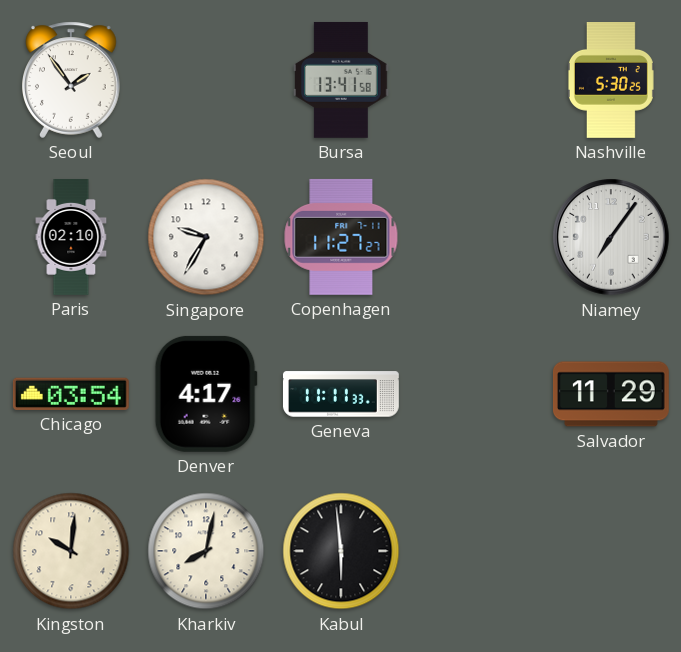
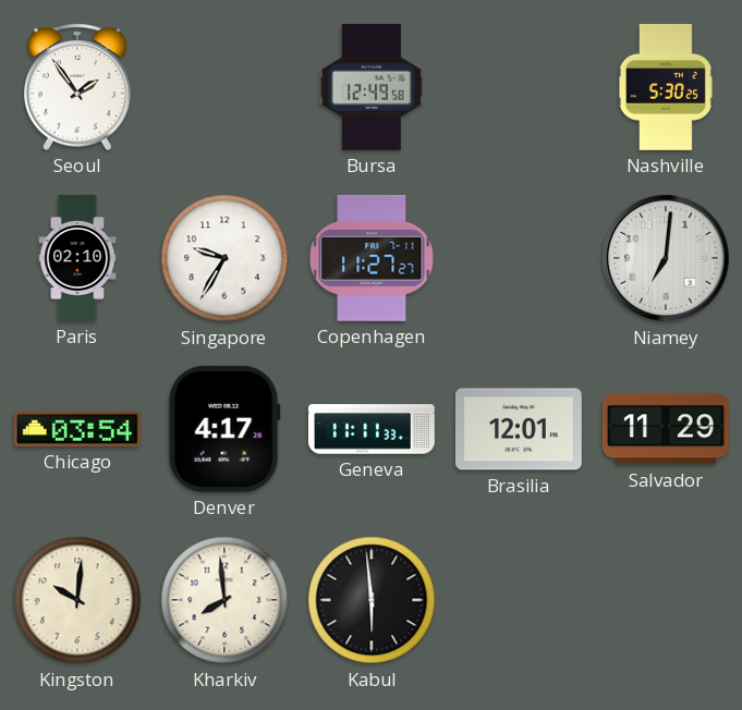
Bursa: 13:41 -> 12:49
Niamey: 7:06 -> 7:01
Brasilia: none -> 12:01
Kharkiv: 8:02 -> 7:59
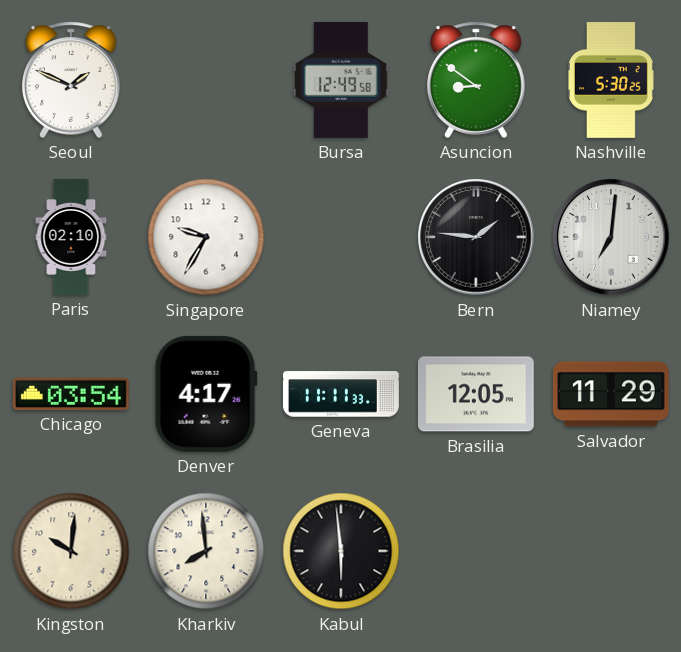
Seoul: 1:54 -> 1:49
Asuncion: none -> 8:51
Copenhagen: 11:27 -> none
Bern: none -> 1:46
Brasilia: 12:01 -> 12:05
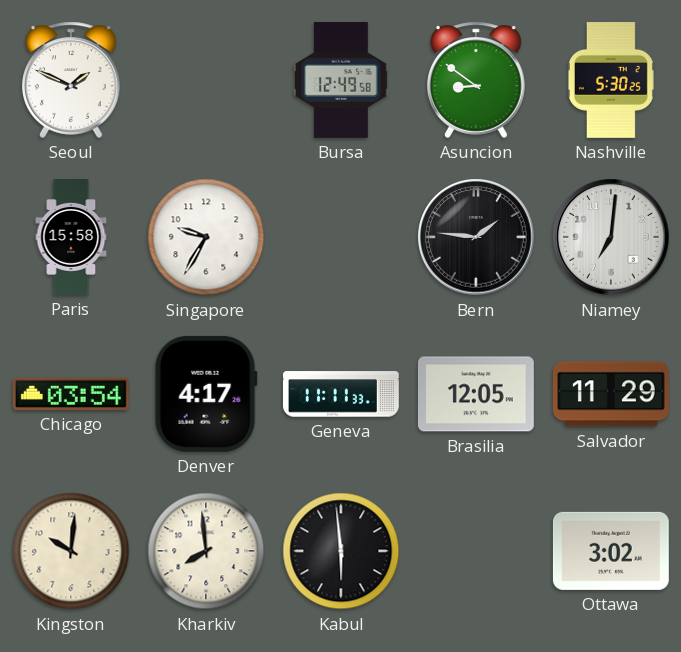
Paris: 02:10 -> 15:58
Ottawa: none -> 3:02
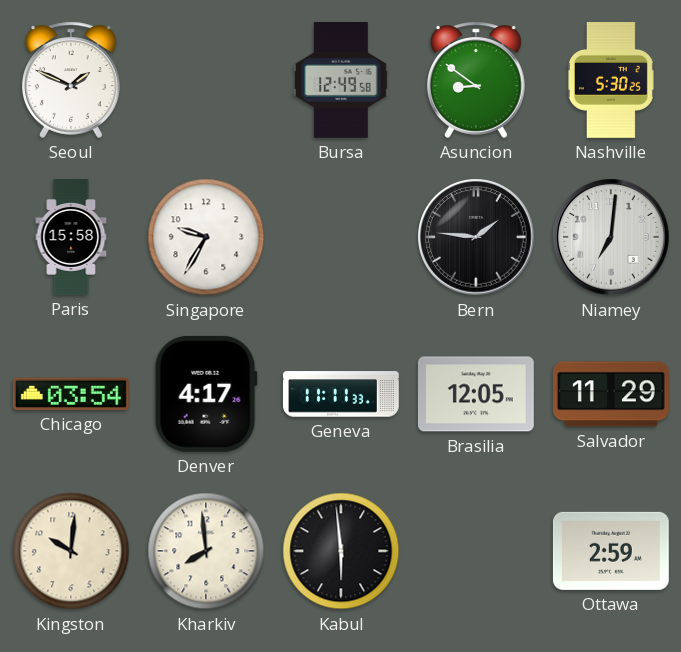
Ottawa: 3:02 -> 2:59
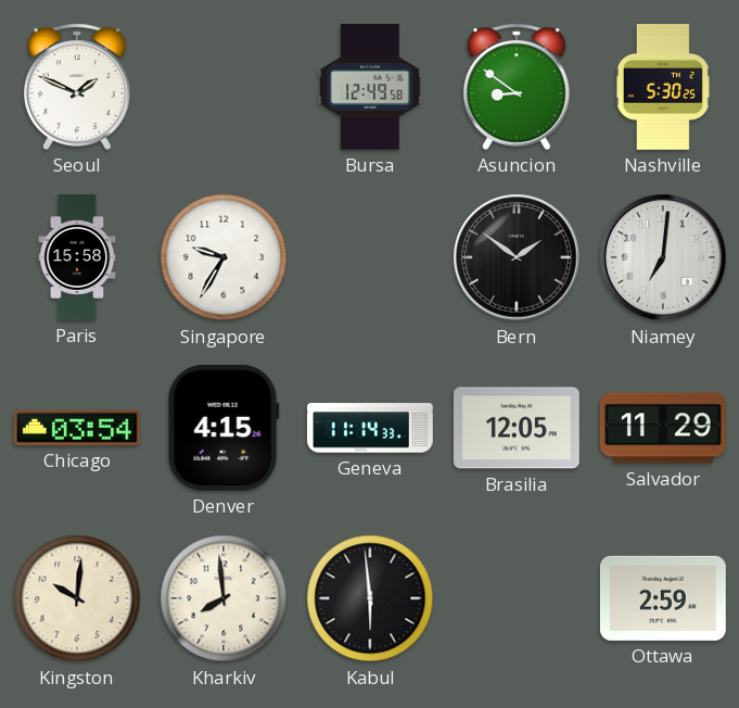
Bern: 1:46 -> 1:51
Denver: 4:17 -> 4:15
Geneva: 11:11 -> 11:14
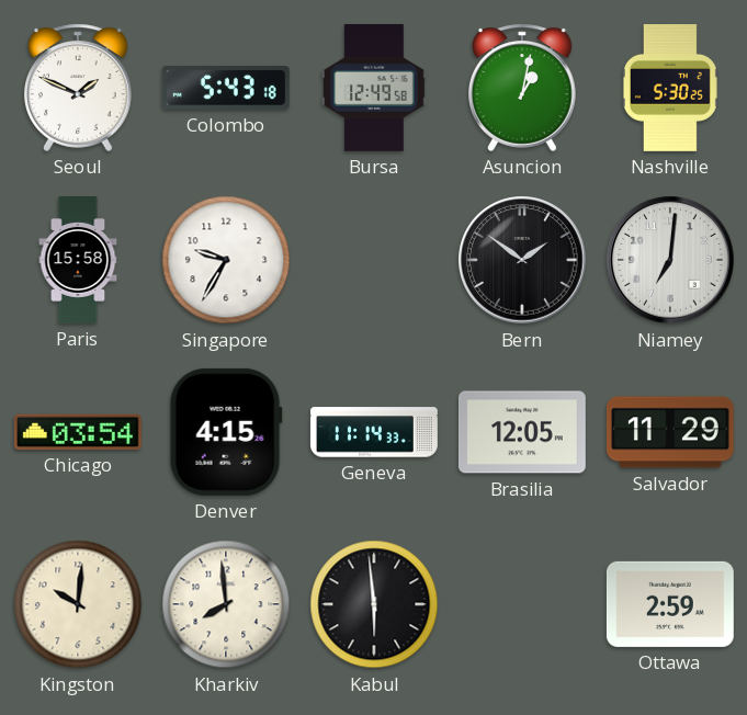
Colombo: none -> 5:43
Asuncion: 8:51 -> 1:02
